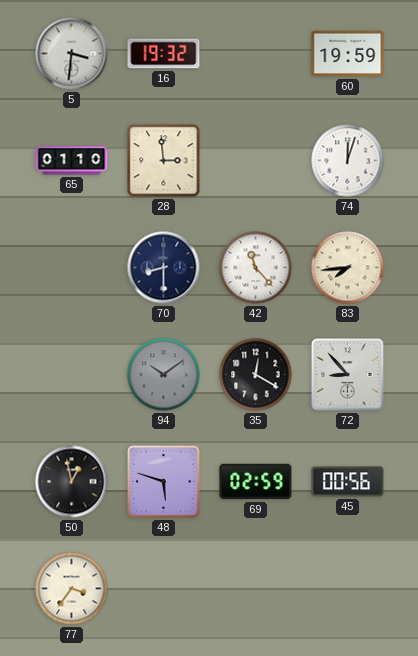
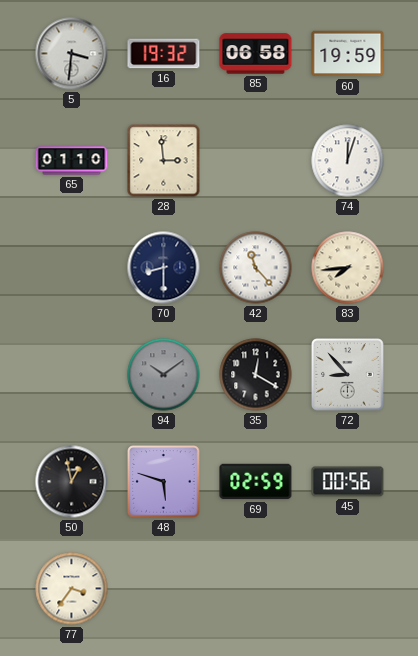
85: none -> 06:58
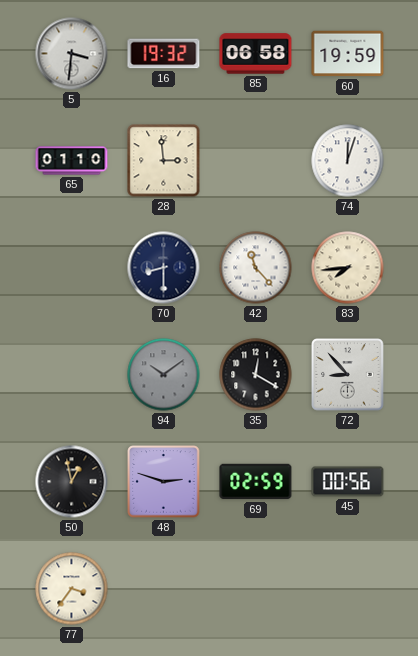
48: 5:48 -> 2:48
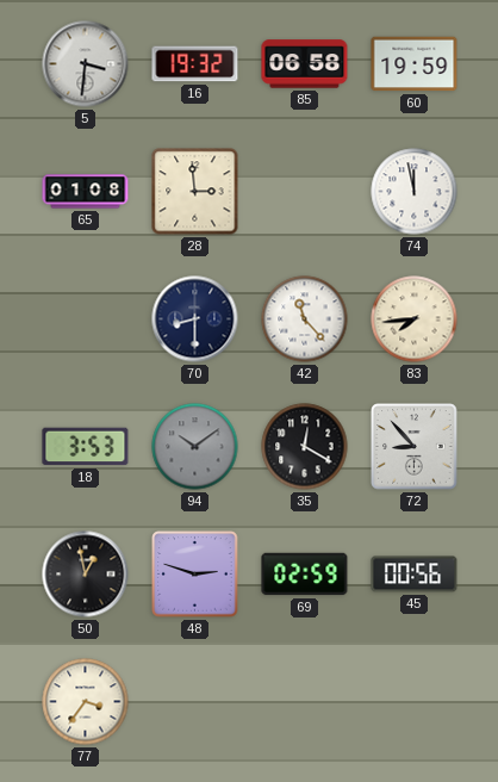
65: 01:10 -> 01:08
74: 12:03 -> 11:58
18: none -> 3:53
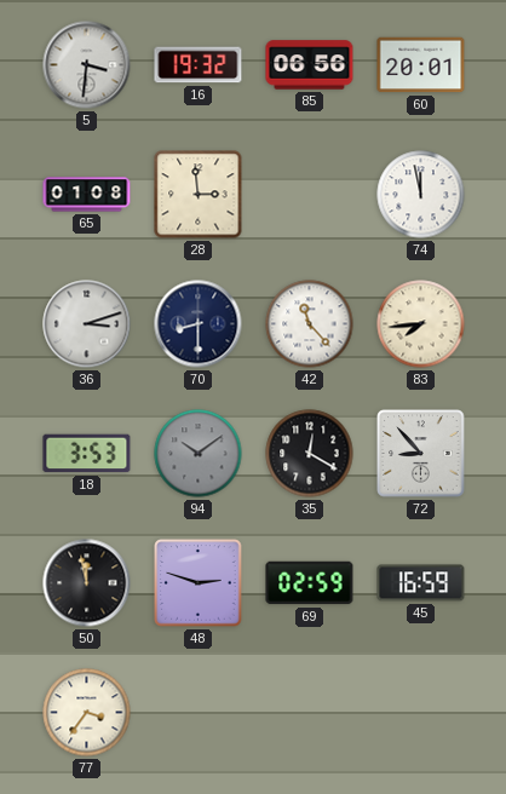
85: 06:58 -> 06:56
60: 19:59 -> 20:01
36: none -> 3:12
50: 12:58 -> 11:58
45: 00:56 -> 16:59
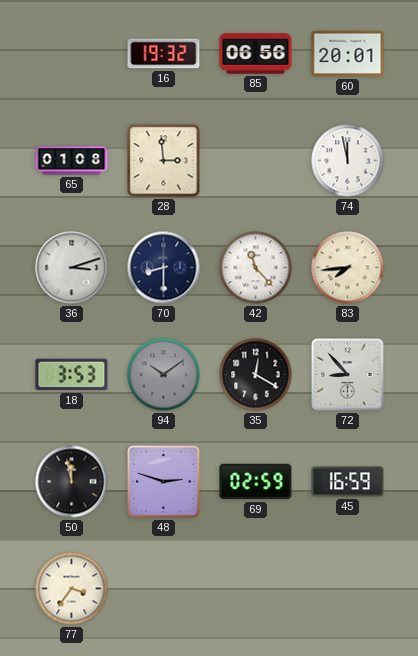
5: 3:31 -> none
